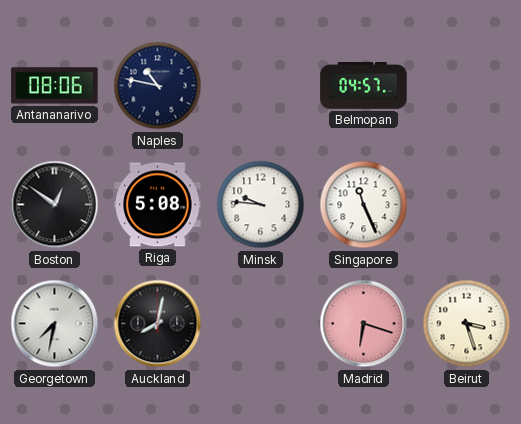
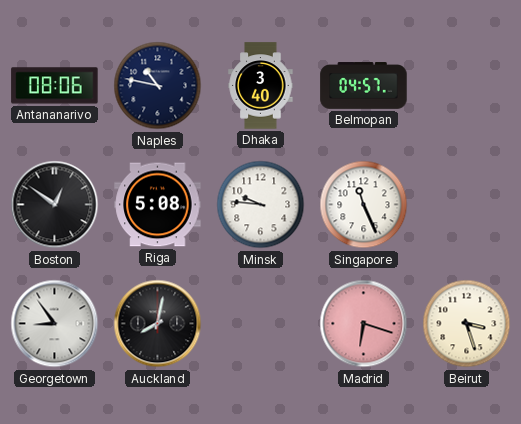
Dhaka: none -> 3:40
Georgetown: 7:32 -> 8:54
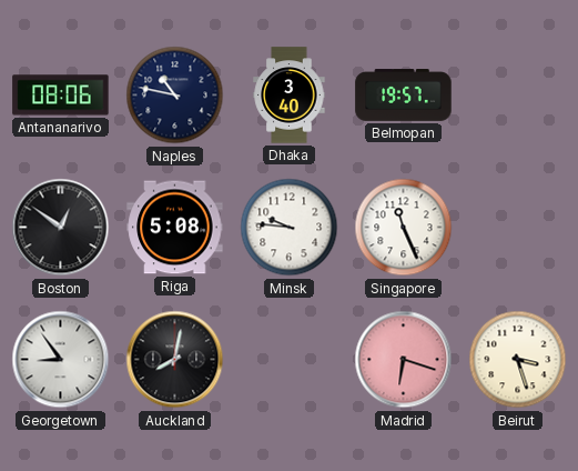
Belmopan: 04:57 -> 19:57
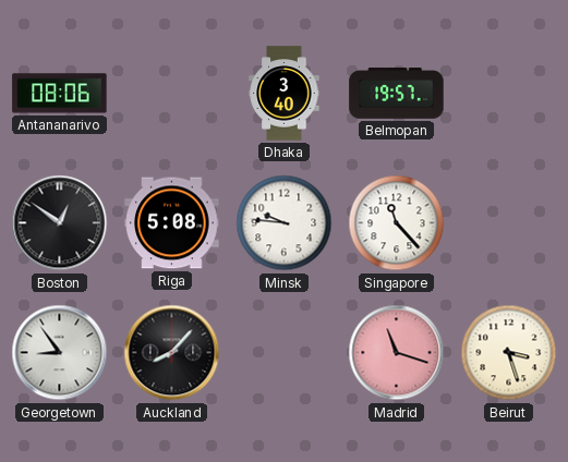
Naples: 10:47 -> none
Singapore: 11:26 -> 11:23
Auckland: 8:02 -> 8:07
Madrid: 6:18 -> 11:18
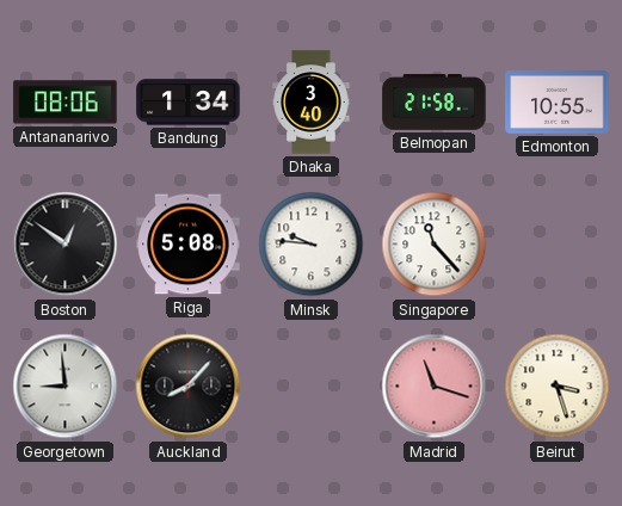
Bandung: none -> 1:34
Belmopan: 19:57 -> 21:58
Edmonton: none -> 10:55
Georgetown: 8:54 -> 8:59
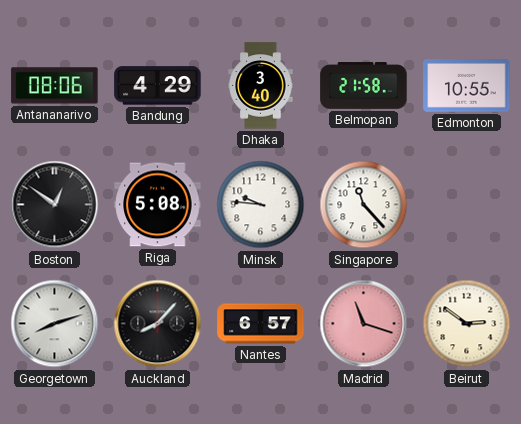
Bandung: 1:34 -> 4:29
Georgetown: 8:59 -> 8:12
Nantes: none -> 6:57
Beirut: 3:27 -> 2:51
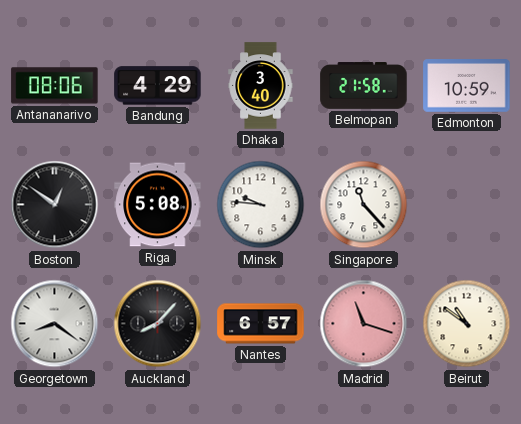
Edmonton: 10:55 -> 10:59
Georgetown: 8:12 -> 8:21
Beirut: 2:51 -> 10:51
